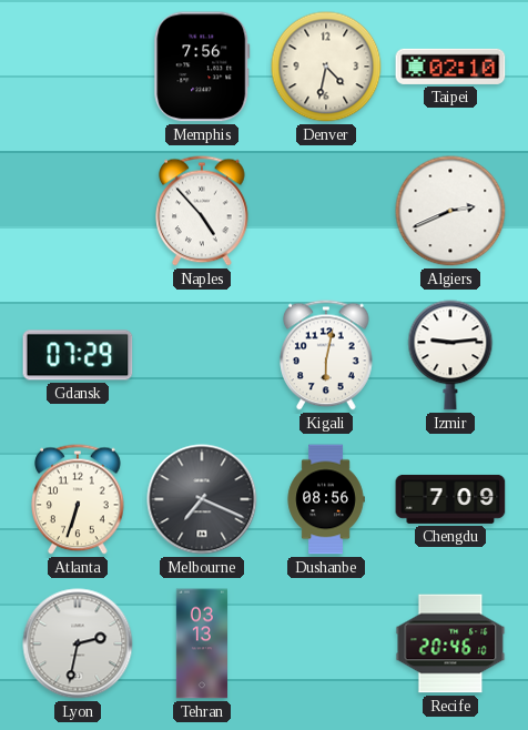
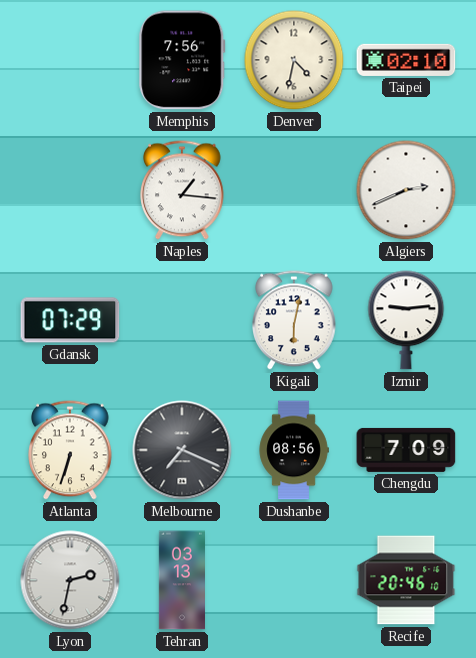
Naples: 4:53 -> 1:16
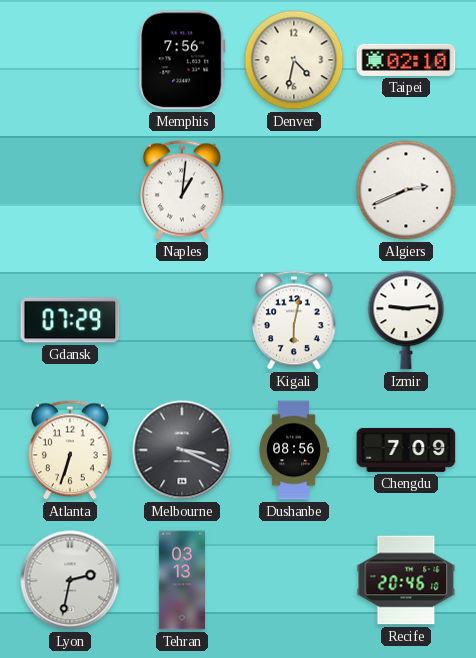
Naples: 1:16 -> 1:01
Melbourne: 7:19 -> 3:19
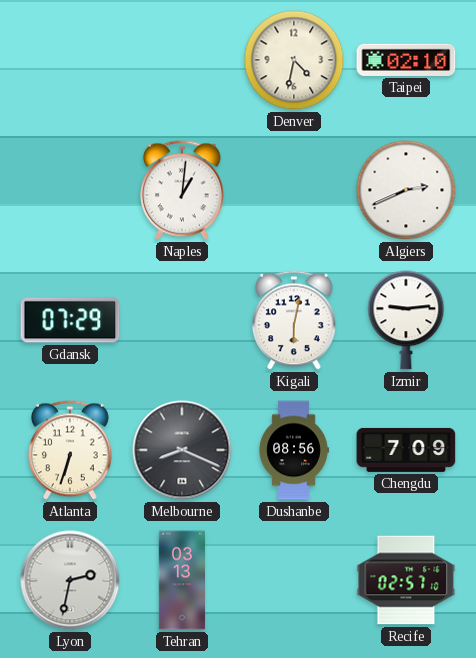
Memphis: 7:56 -> none
Melbourne: 3:19 -> 8:19
Recife: 20:46 -> 02:57
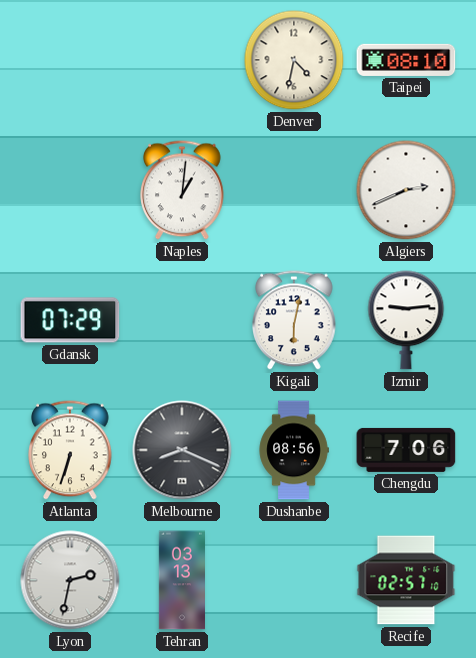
Taipei: 02:10 -> 08:10
Chengdu: 7:09 -> 7:06
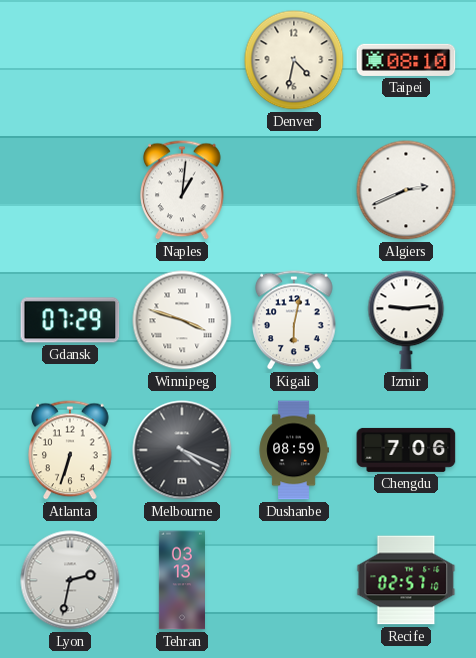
Winnipeg: none -> 3:48
Melbourne: 8:19 -> 4:19
Dushanbe: 08:56 -> 08:59
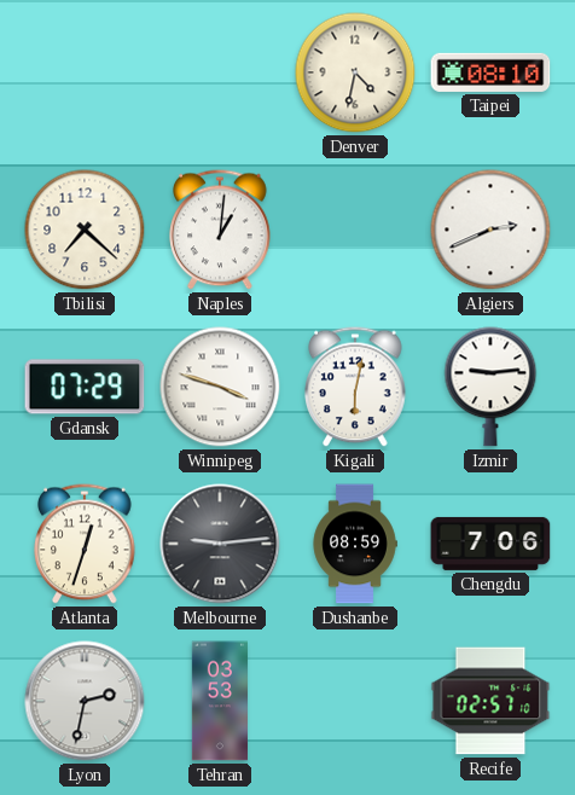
Tbilisi: none -> 7:22
Atlanta: 6:33 -> 12:33
Melbourne: 4:19 -> 9:14
Tehran: 03:13 -> 03:53
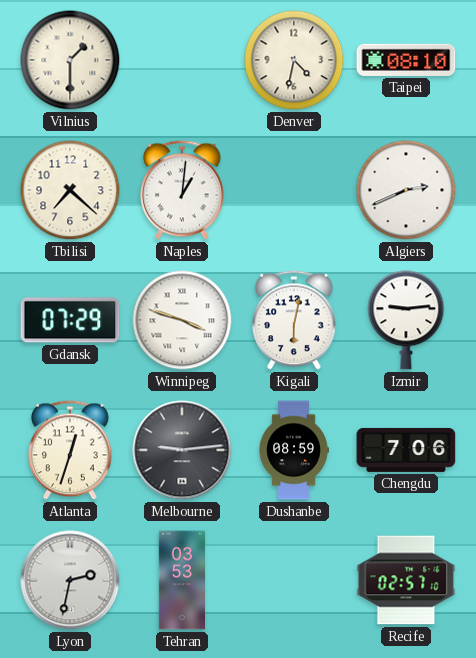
Vilnius: none -> 1:30
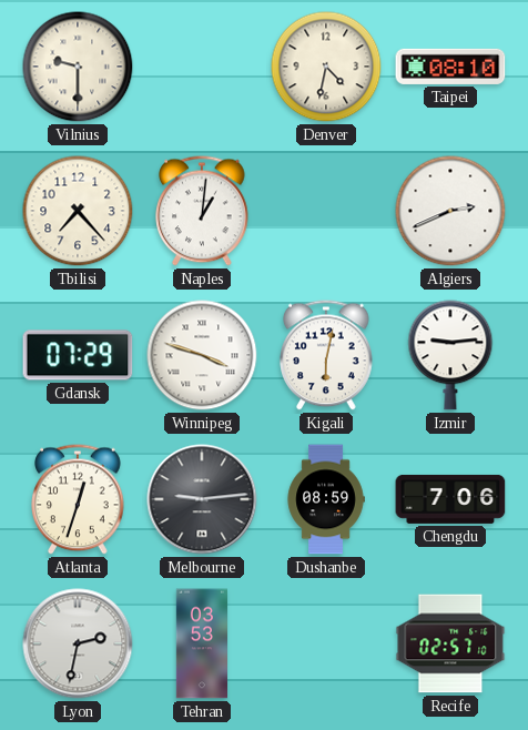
Vilnius: 1:30 -> 9:30
Tbilisi: 7:22 -> 7:23
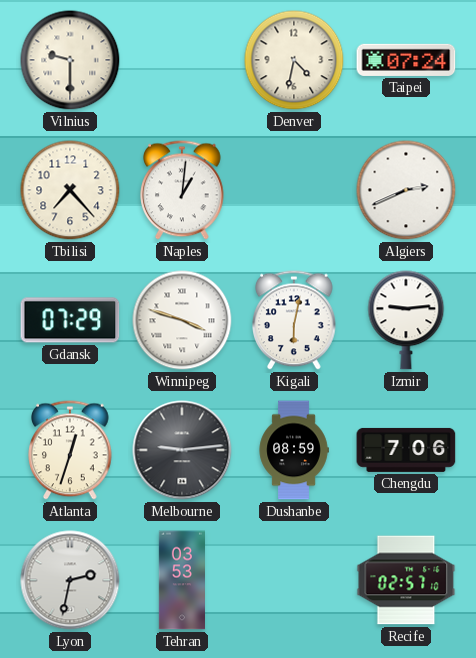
Taipei: 08:10 -> 07:24
